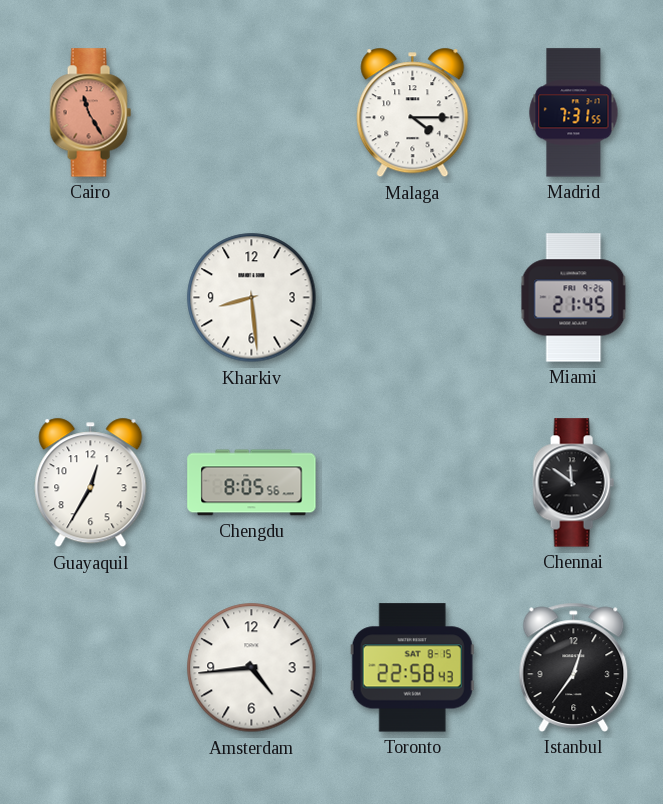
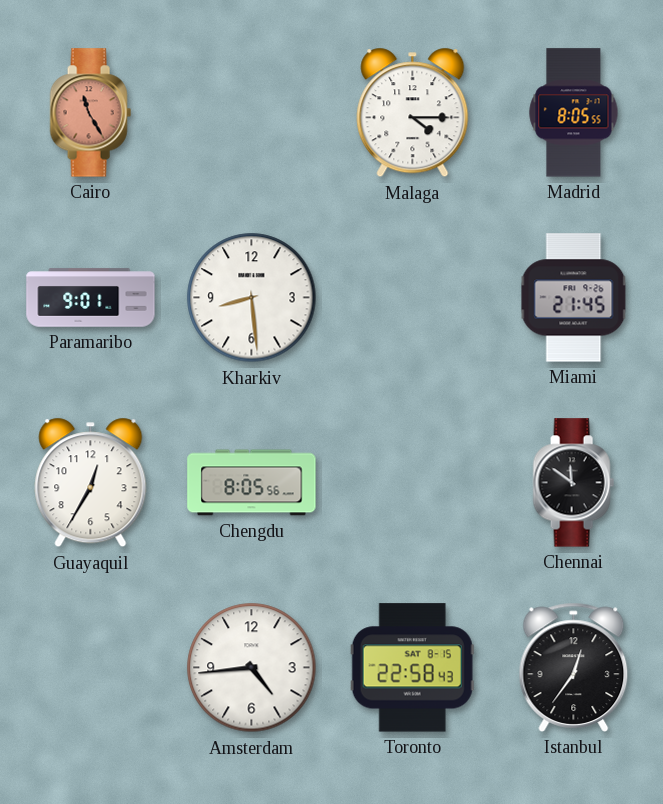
Madrid: 7:31 -> 8:05
Paramaribo: none -> 9:01
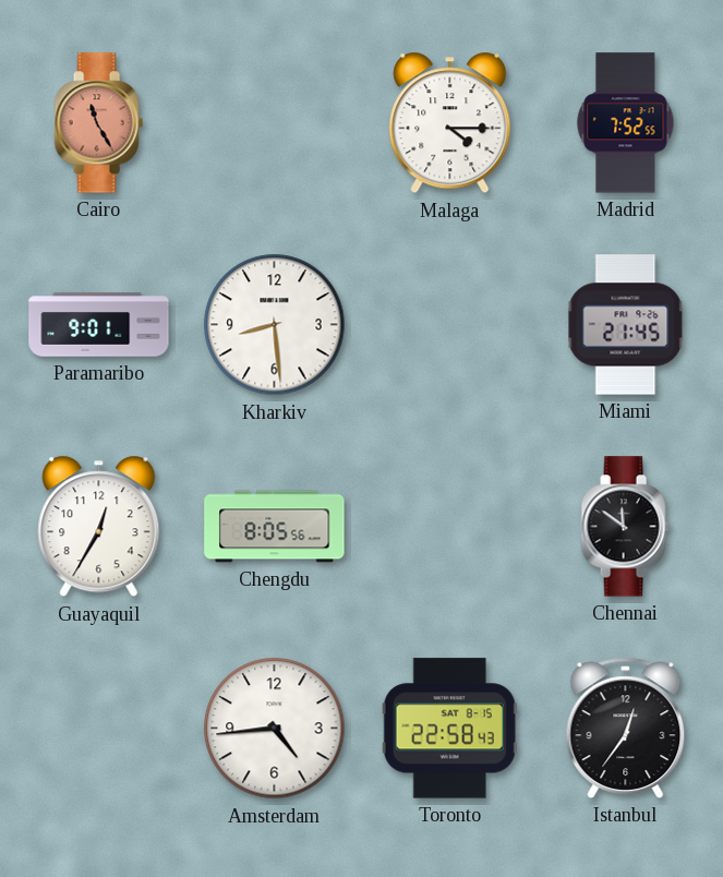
Madrid: 8:05 -> 7:52
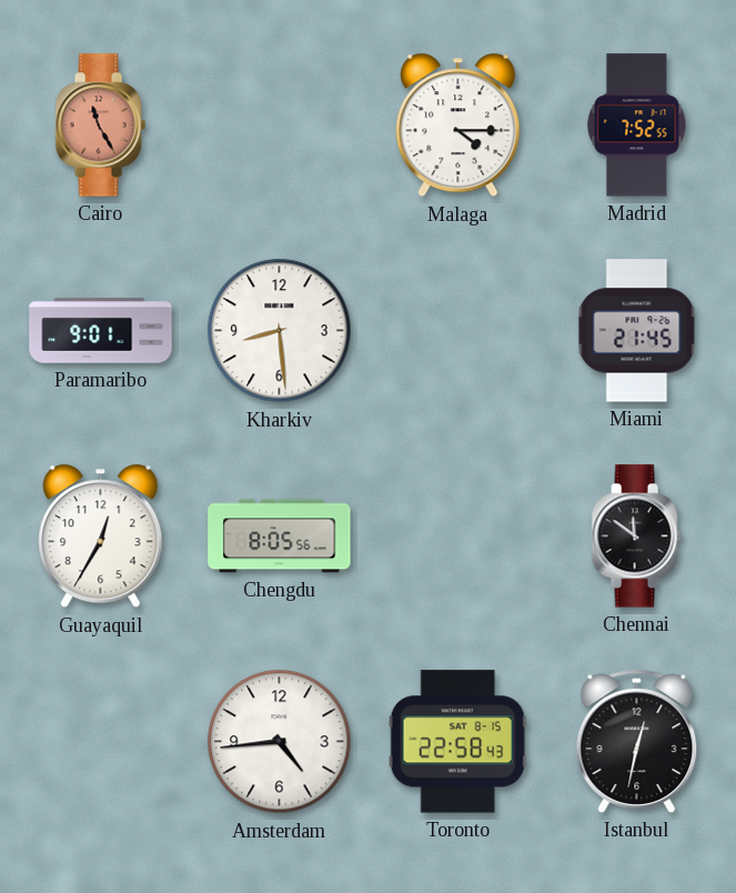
Istanbul: 12:36 -> 12:32
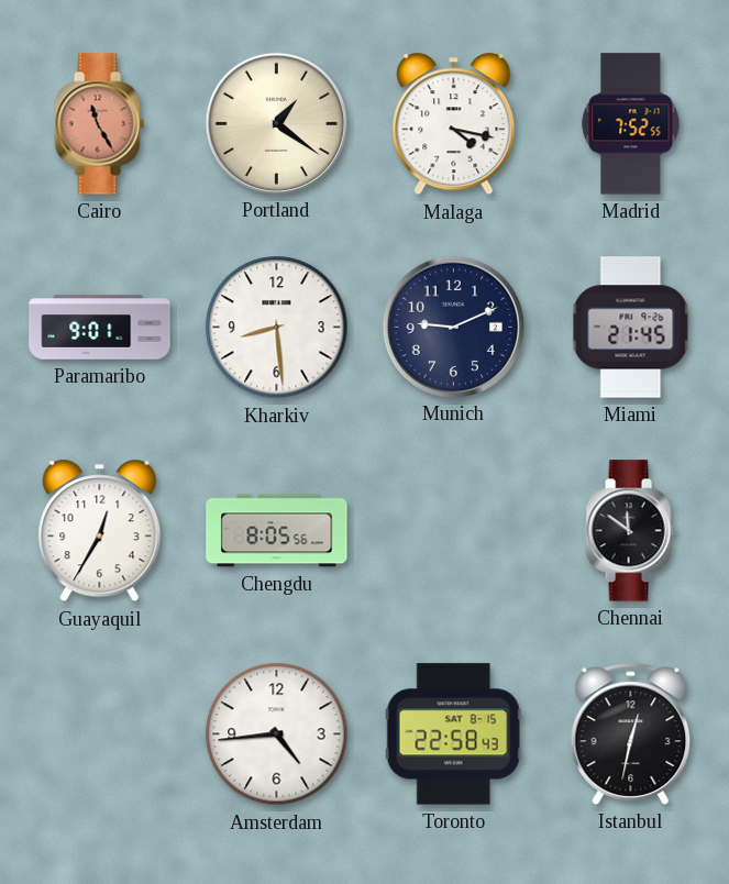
Portland: none -> 1:21
Malaga: 4:15 -> 4:17
Munich: none -> 9:11
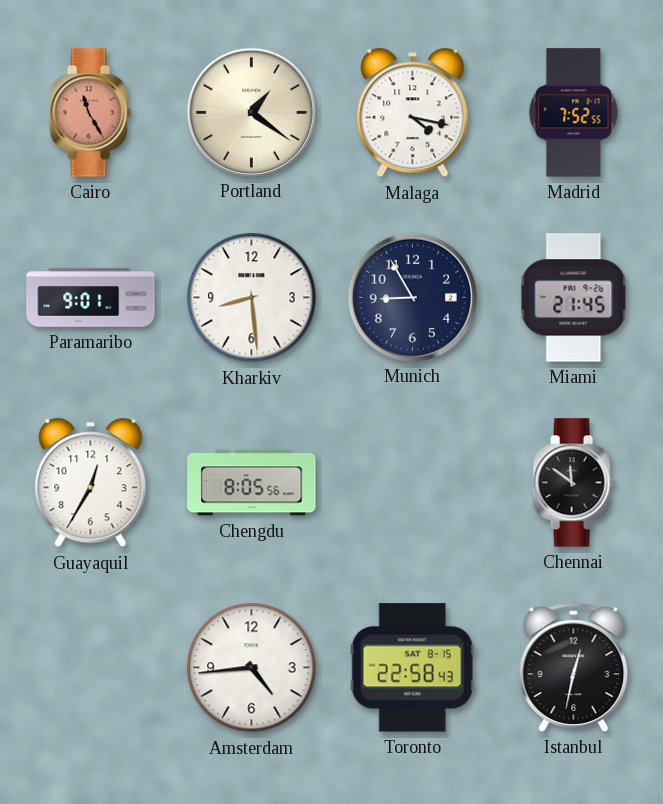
Munich: 9:11 -> 8:55
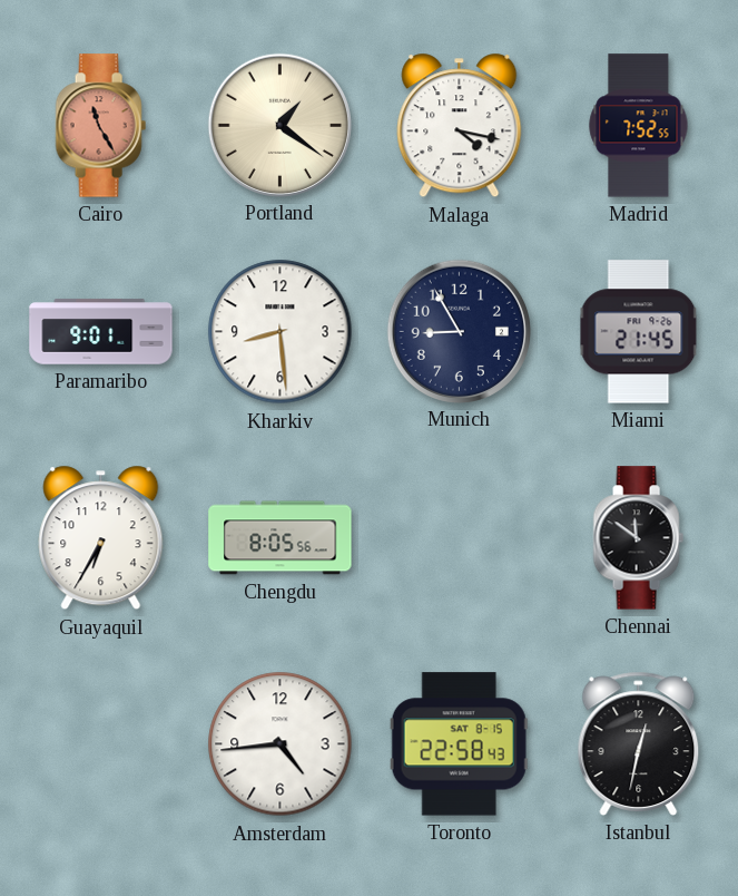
Guayaquil: 12:35 -> 6:35
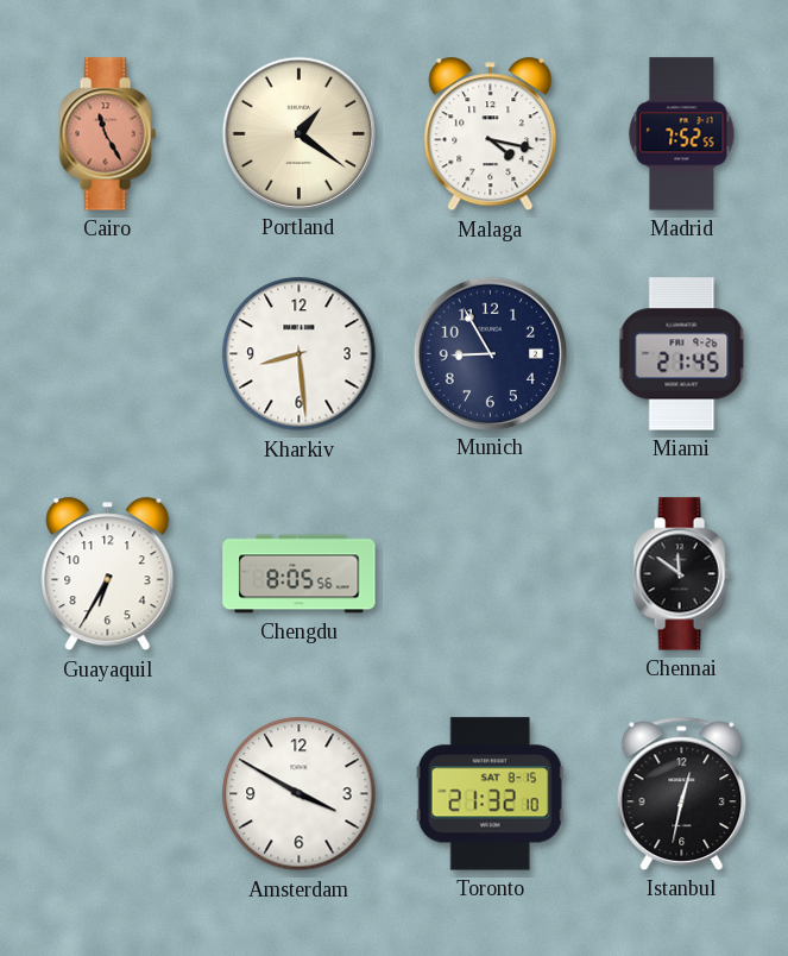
Paramaribo: 9:01 -> none
Amsterdam: 4:44 -> 3:50
Toronto: 22:58 -> 21:32
